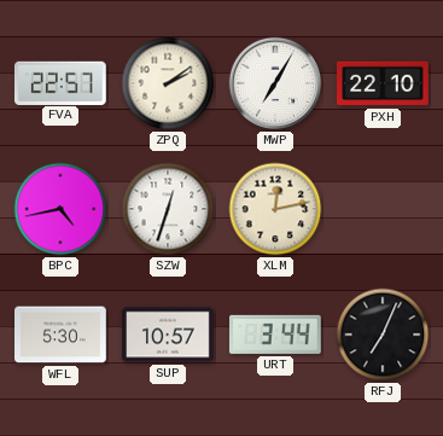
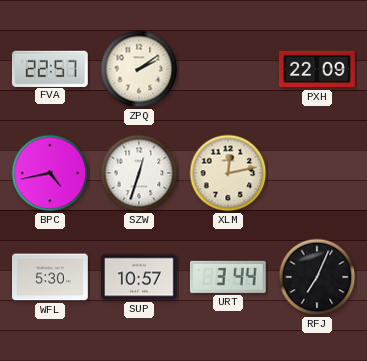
MWP: 7:05 -> none
PXH: 22:10 -> 22:09
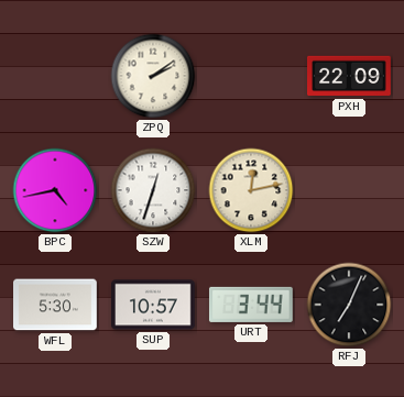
FVA: 22:57 -> none
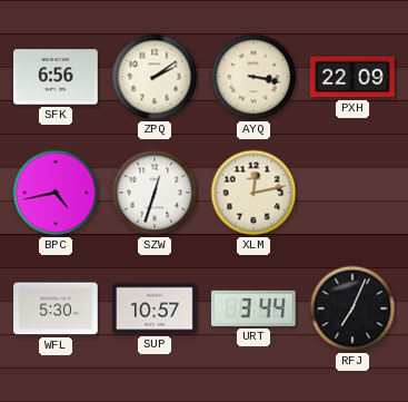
SFK: none -> 6:56
AYQ: none -> 3:17
